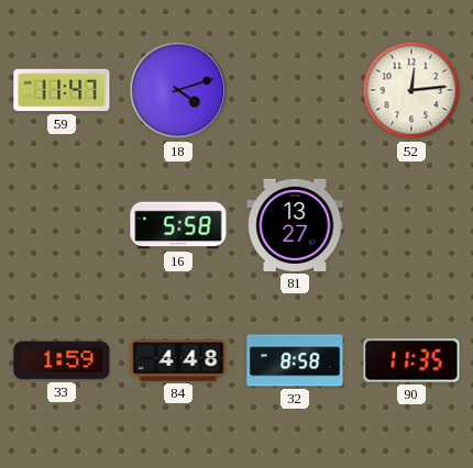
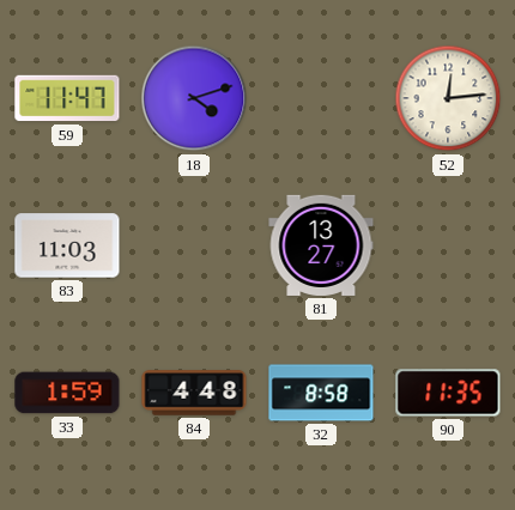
83: none -> 11:03
16: 5:58 -> none
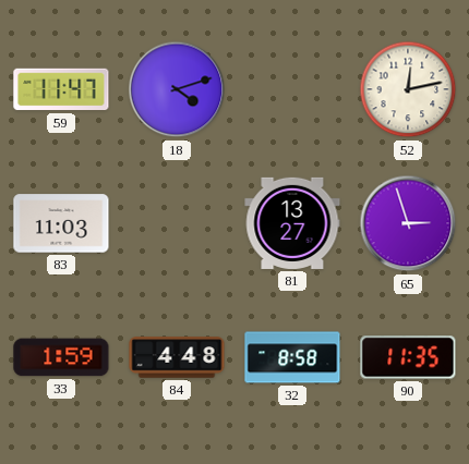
52: 12:14 -> 12:13
65: none -> 2:57
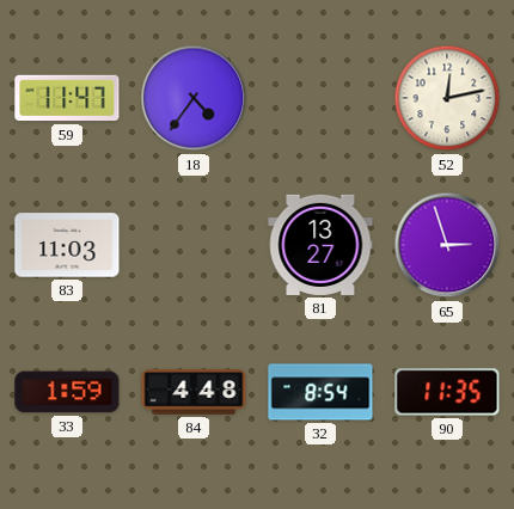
18: 4:12 -> 4:36
32: 8:58 -> 8:54
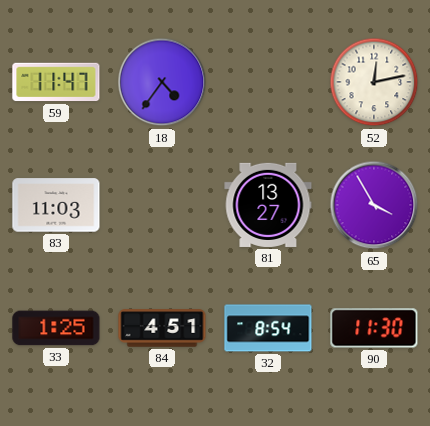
65: 2:57 -> 3:55
33: 1:59 -> 1:25
84: 4:48 -> 4:51
90: 11:35 -> 11:30
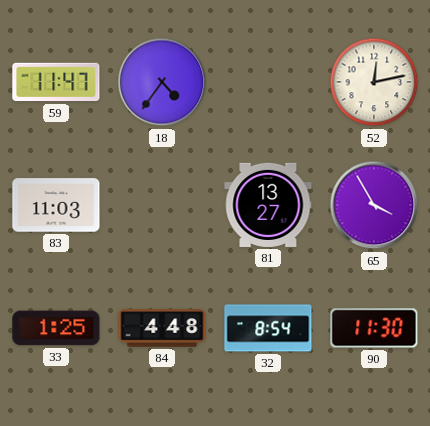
84: 4:51 -> 4:48
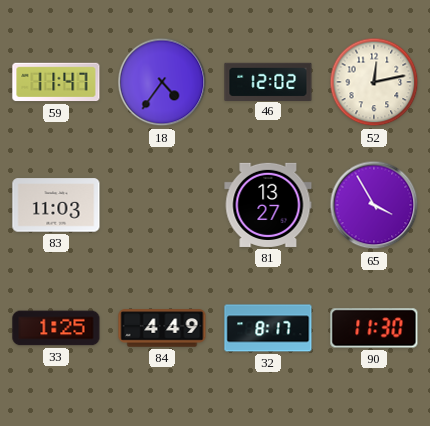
46: none -> 12:02
84: 4:48 -> 4:49
32: 8:54 -> 8:17
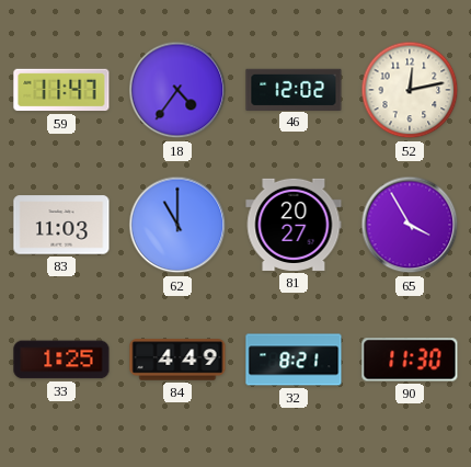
62: none -> 11:00
81: 13:27 -> 20:27
32: 8:17 -> 8:21
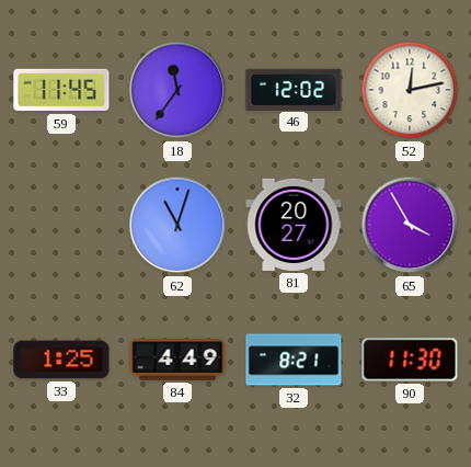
59: 11:47 -> 11:45
18: 4:36 -> 11:36
83: 11:03 -> none
62: 11:00 -> 11:03
